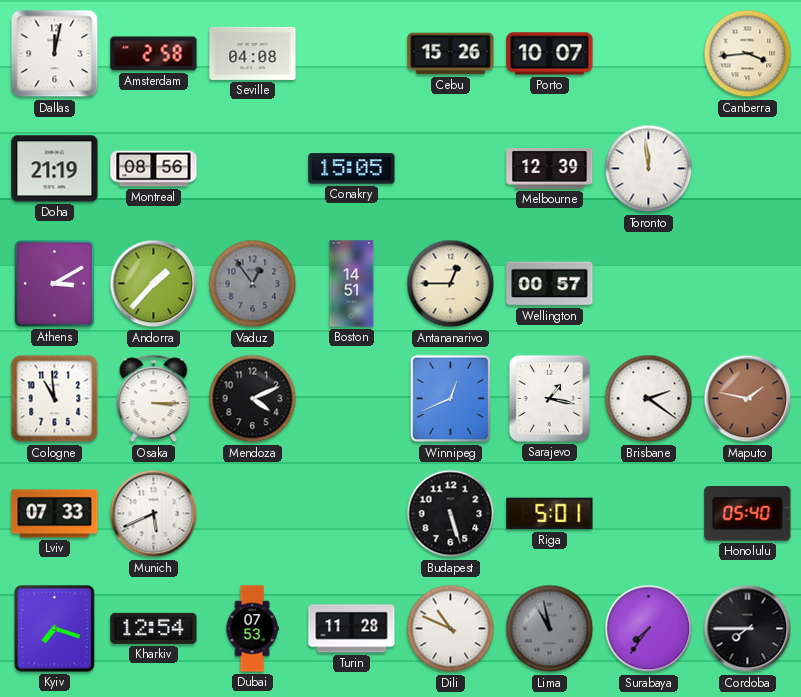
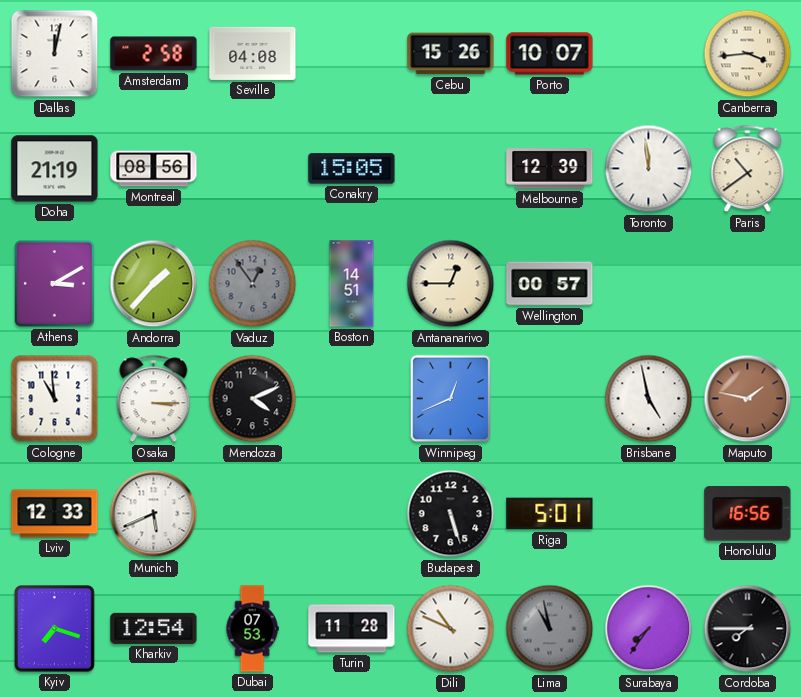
Paris: none -> 10:39
Sarajevo: 1:17 -> none
Brisbane: 2:21 -> 4:58
Lviv: 07:33 -> 12:33
Honolulu: 05:40 -> 16:56
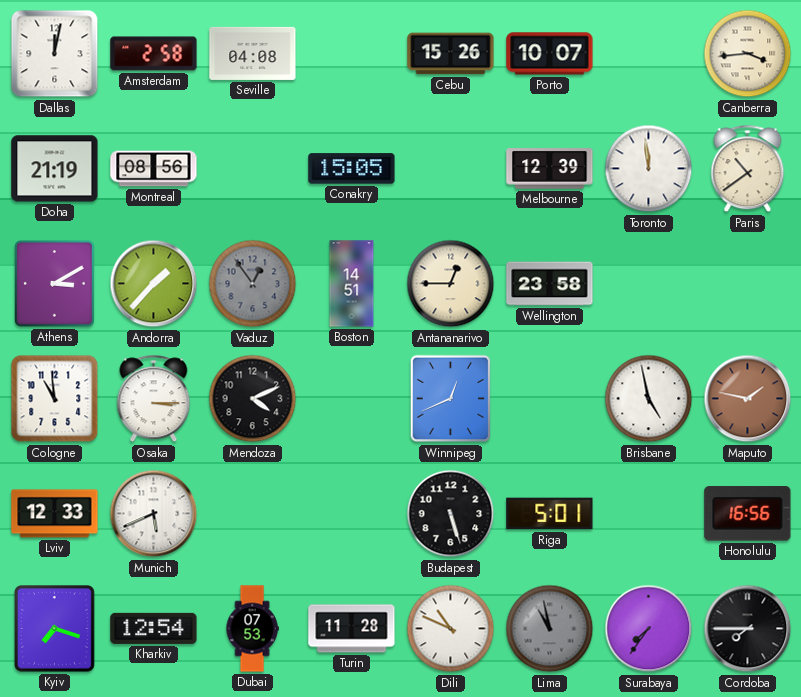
Wellington: 00:57 -> 23:58
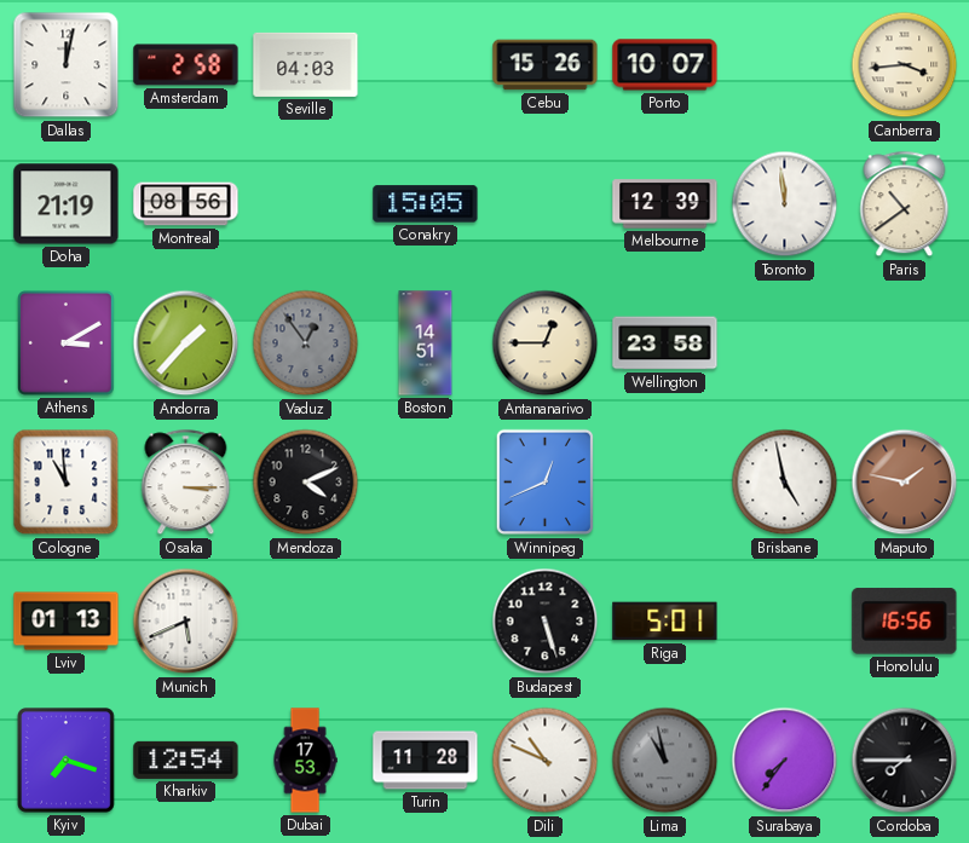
Seville: 04:08 -> 04:03
Lviv: 12:33 -> 01:13
Dubai: 07:53 -> 17:53
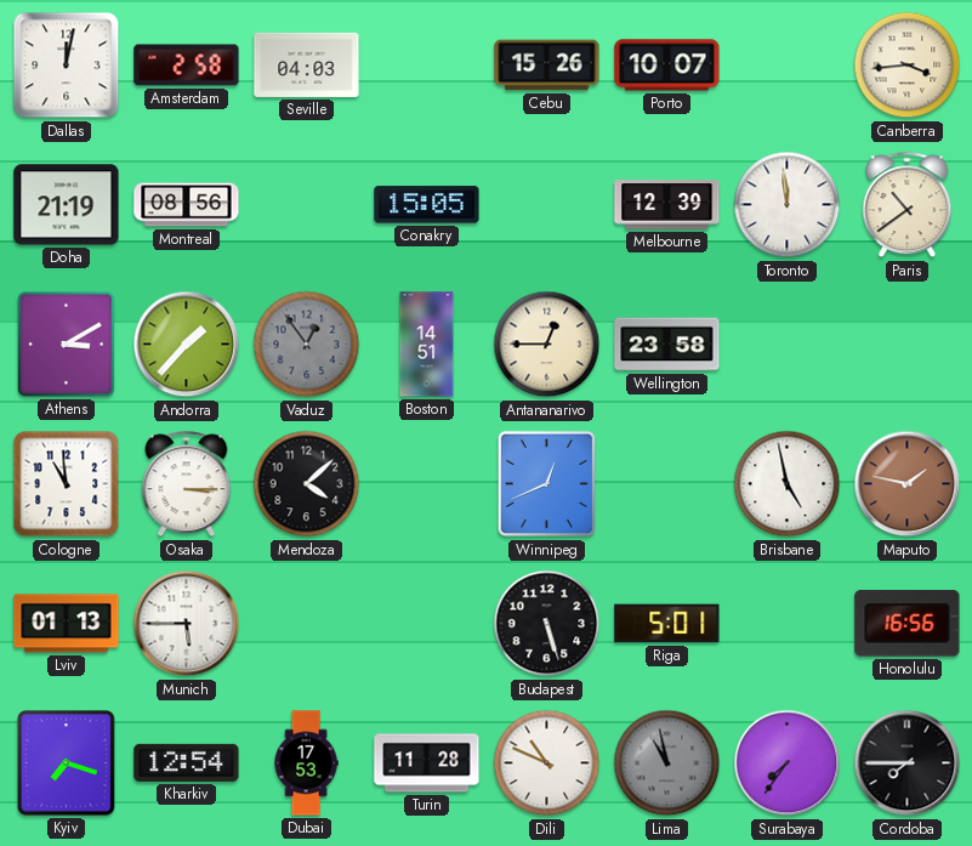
Mendoza: 4:11 -> 4:08
Munich: 5:41 -> 5:45
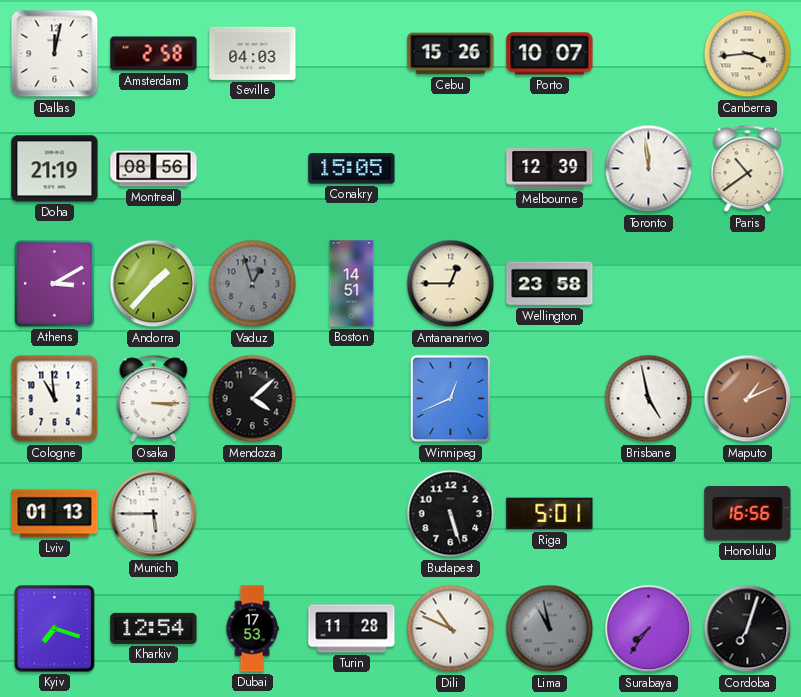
Vaduz: 12:54 -> 12:57
Maputo: 1:47 -> 1:11
Cordoba: 7:45 -> 7:03
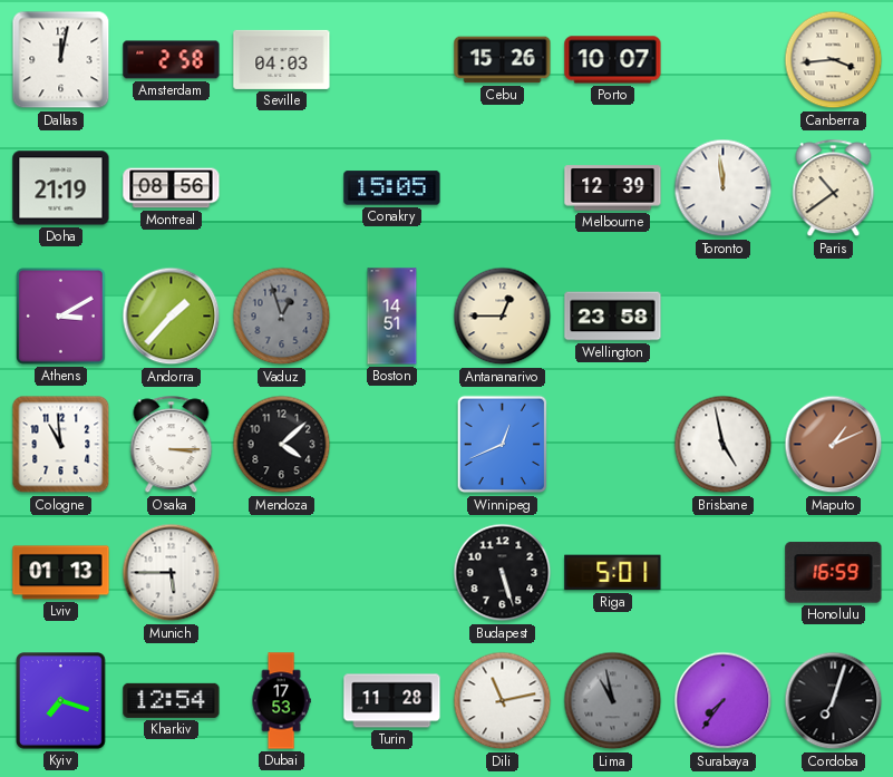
Honolulu: 16:56 -> 16:59
Dili: 10:49 -> 11:13
